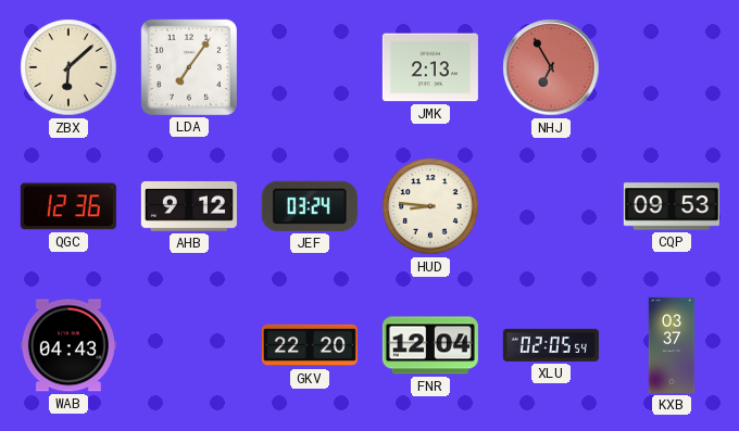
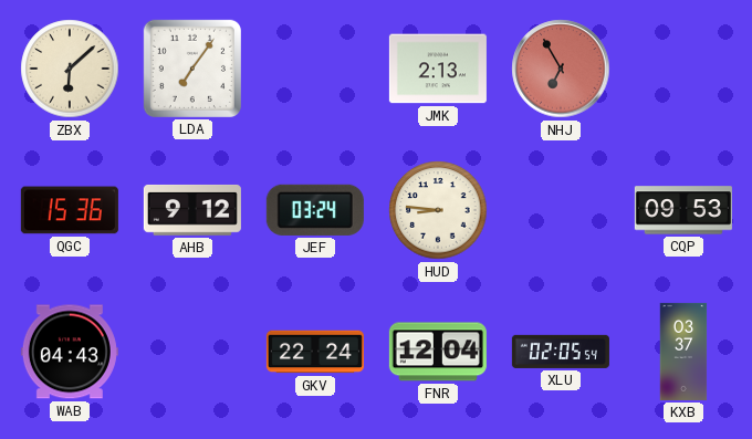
QGC: 12:36 -> 15:36
GKV: 22:20 -> 22:24
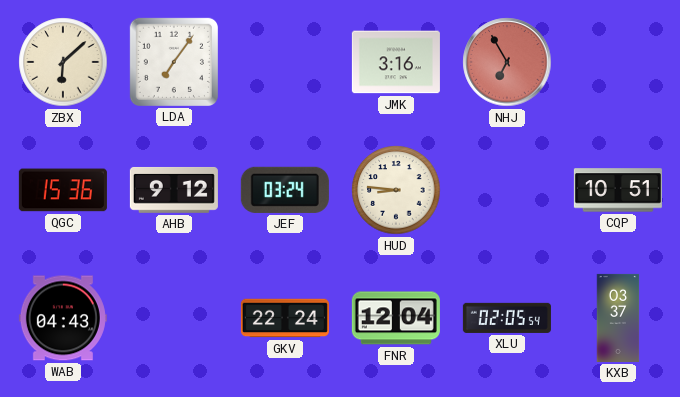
JMK: 2:13 -> 3:16
CQP: 09:53 -> 10:51
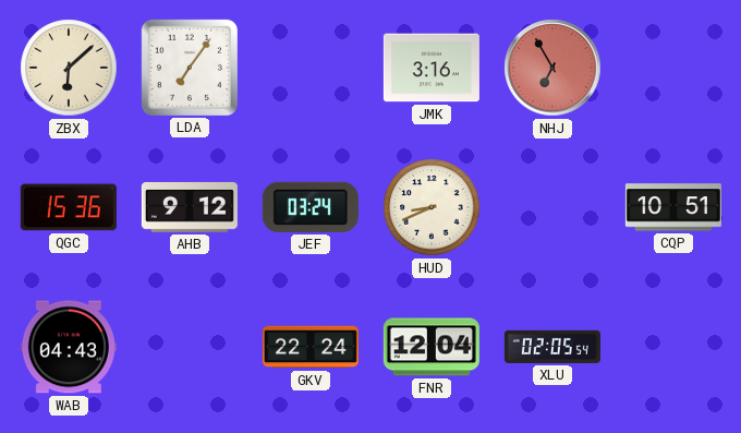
HUD: 8:46 -> 8:41
KXB: 03:37 -> none
